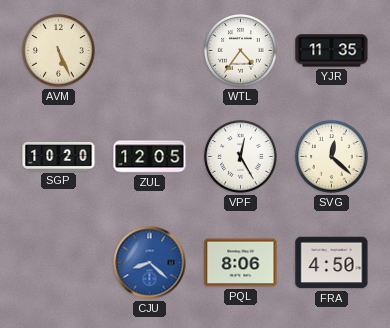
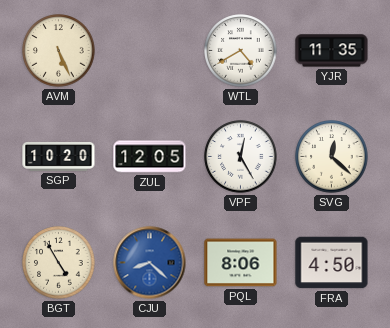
WTL: 4:36 -> 4:40
BGT: none -> 4:55
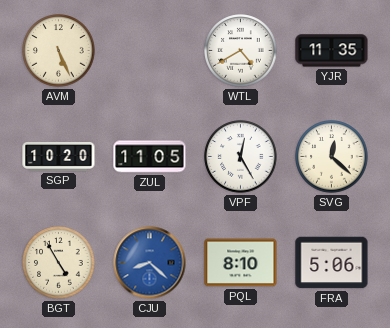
ZUL: 12:05 -> 11:05
PQL: 8:06 -> 8:10
FRA: 4:50 -> 5:06
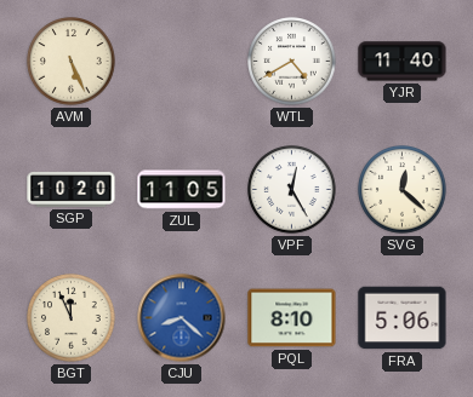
YJR: 11:35 -> 11:40
BGT: 4:55 -> 11:56
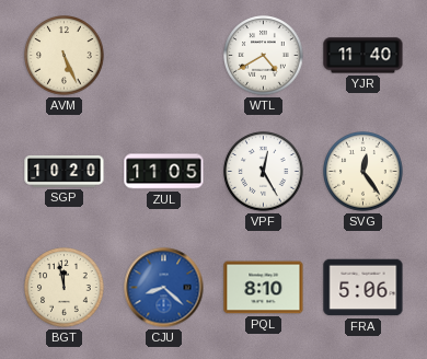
SVG: 12:22 -> 12:24
BGT: 11:56 -> 11:58
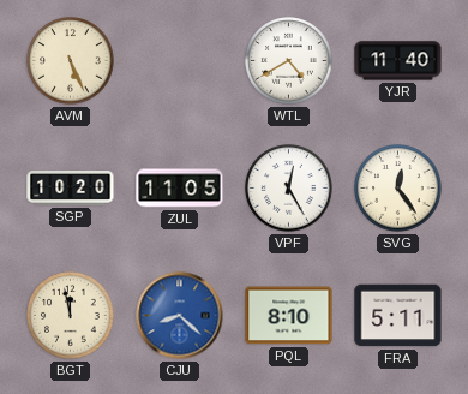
FRA: 5:06 -> 5:11
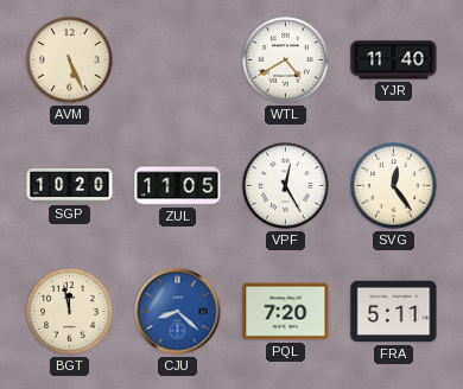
PQL: 8:10 -> 7:20
